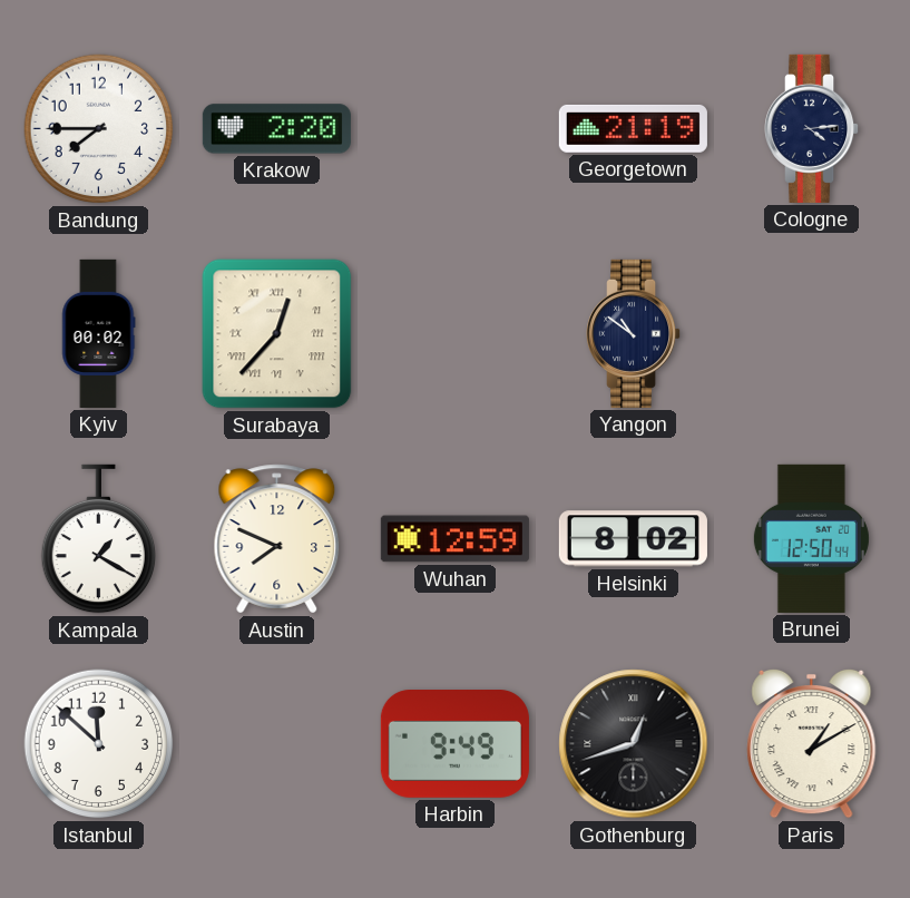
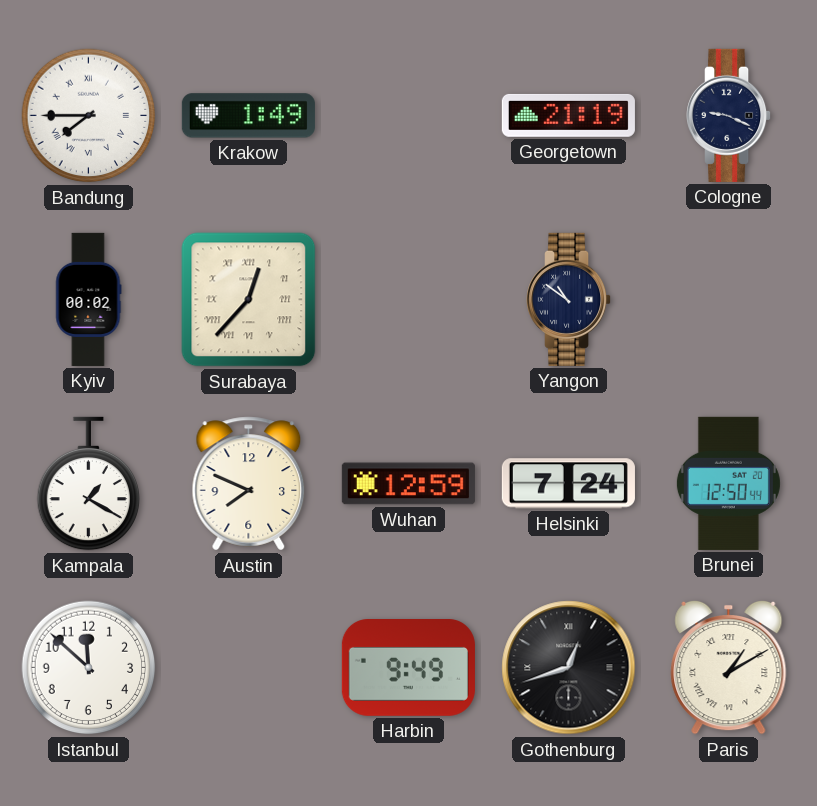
Bandung numerals: Arabic -> Roman
Krakow: 2:20 -> 1:49
Cologne: 4:14 -> 9:19
Helsinki: 8:02 -> 7:24
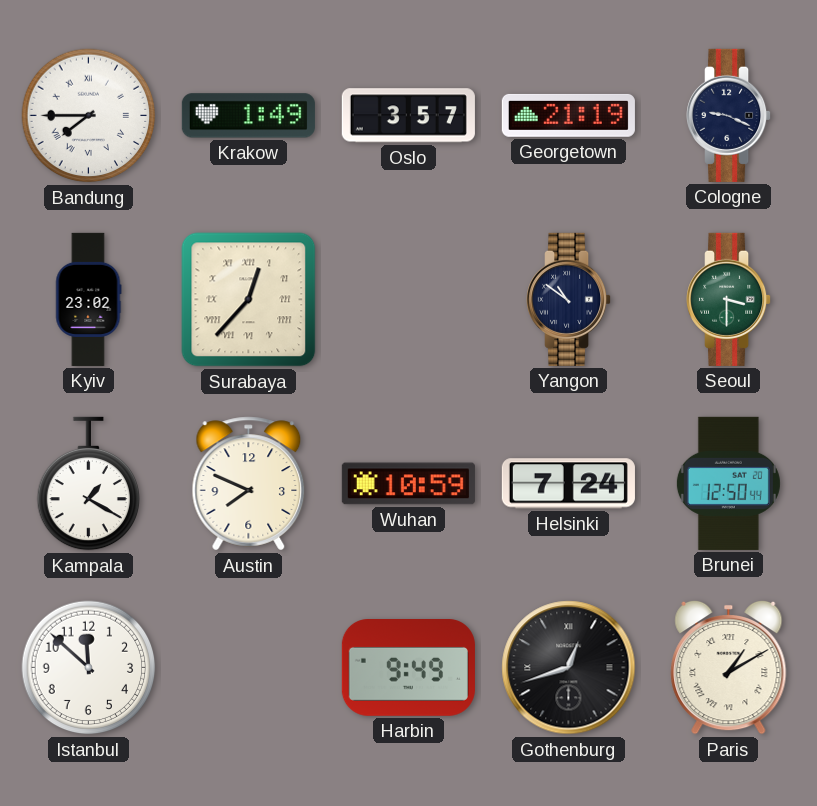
Oslo: none -> 3:57
Kyiv: 00:02 -> 23:02
Seoul: none -> 3:30
Wuhan: 12:59 -> 10:59
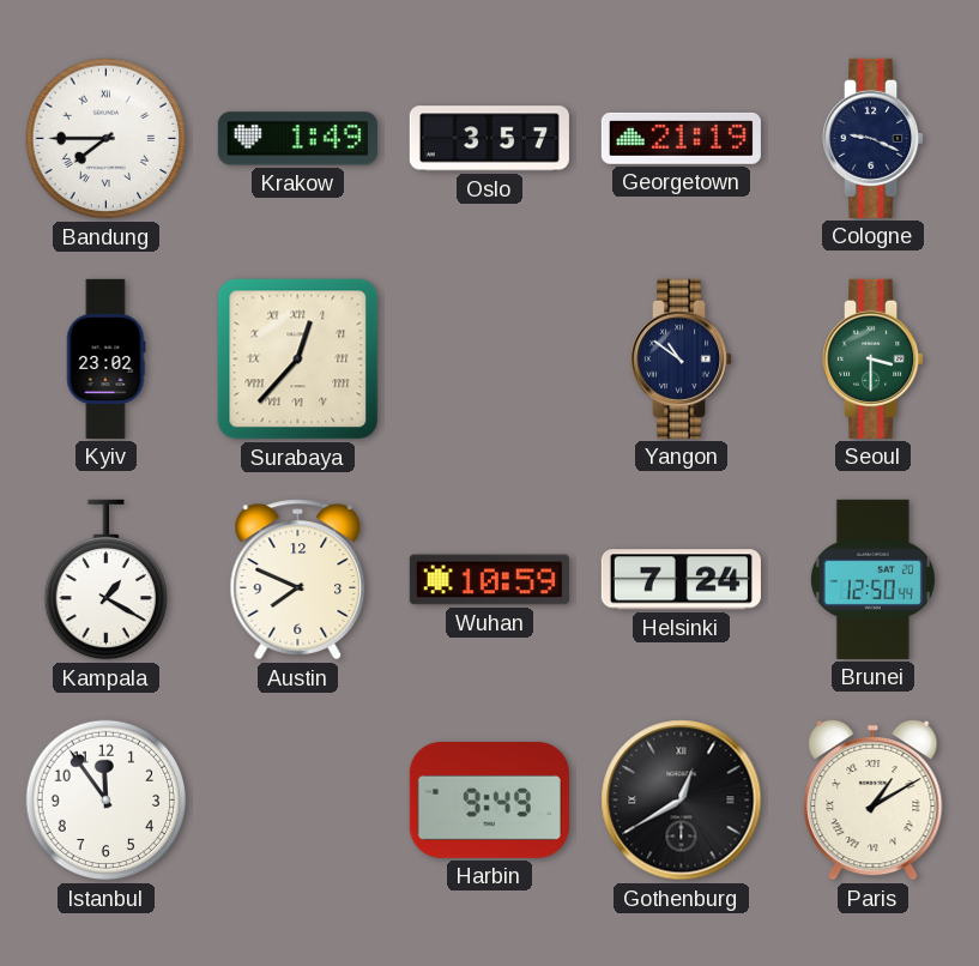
Istanbul: 11:52 -> 11:54
Gothenburg: 12:42 -> 12:40
